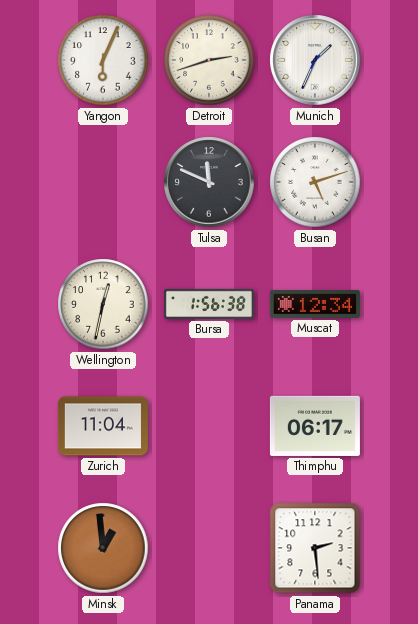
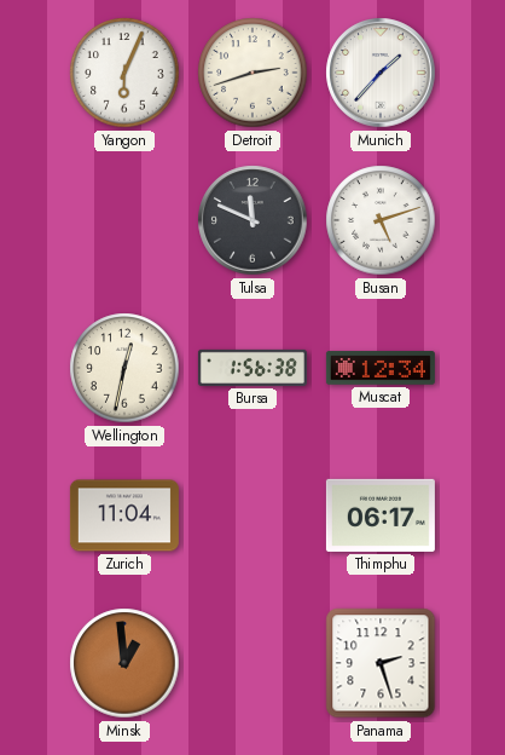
Munich: 1:34 -> 1:37
Panama: 2:29 -> 2:27
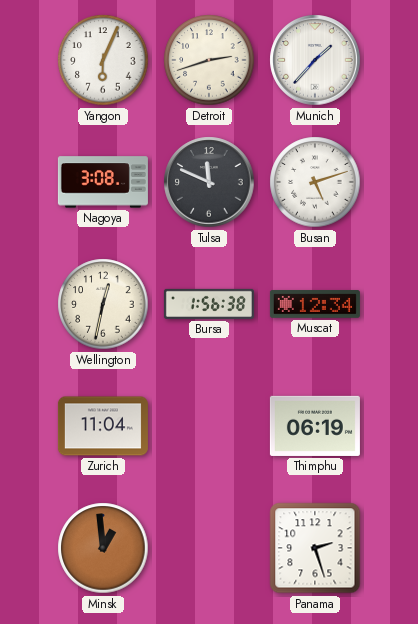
Nagoya: none -> 3:08
Thimphu: 06:17 -> 06:19
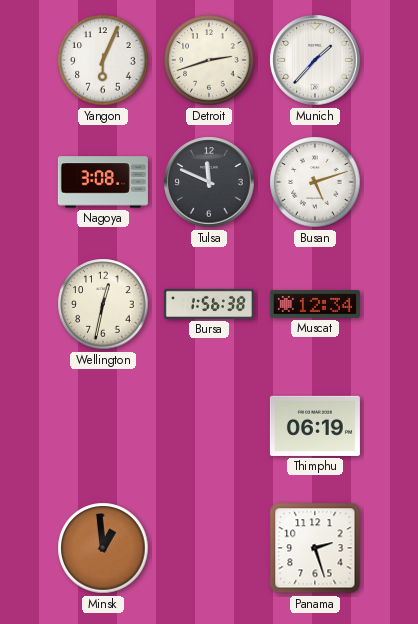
Zurich: 11:04 -> none
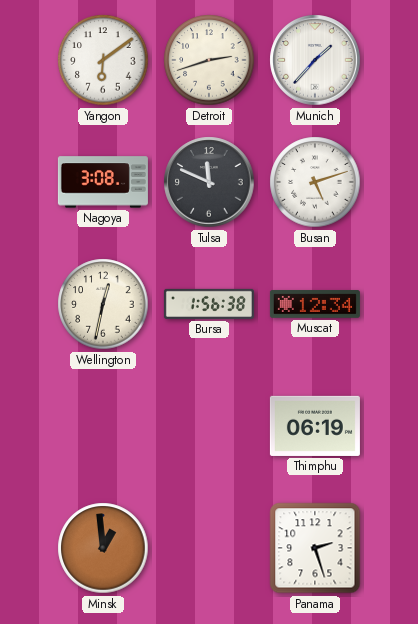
Yangon: 6:04 -> 6:09
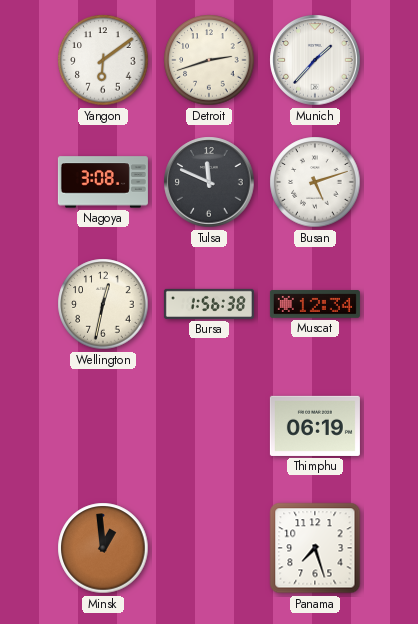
Panama: 2:27 -> 7:27
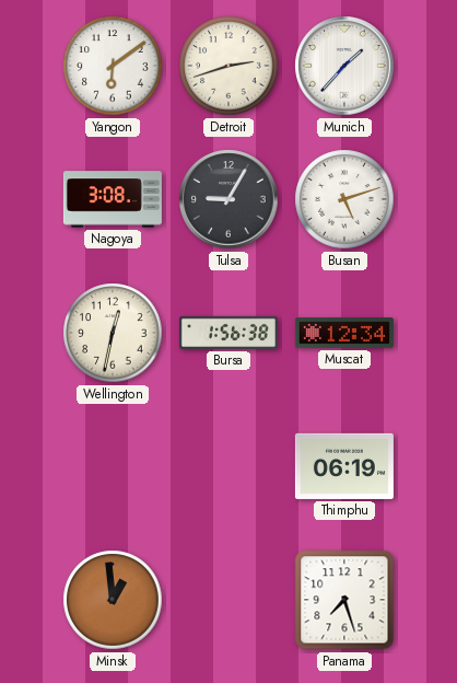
Tulsa: 11:49 -> 9:05
